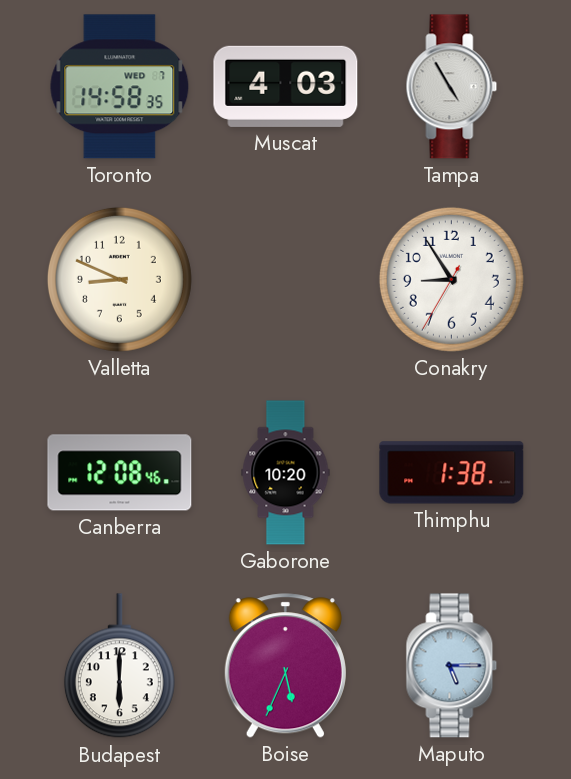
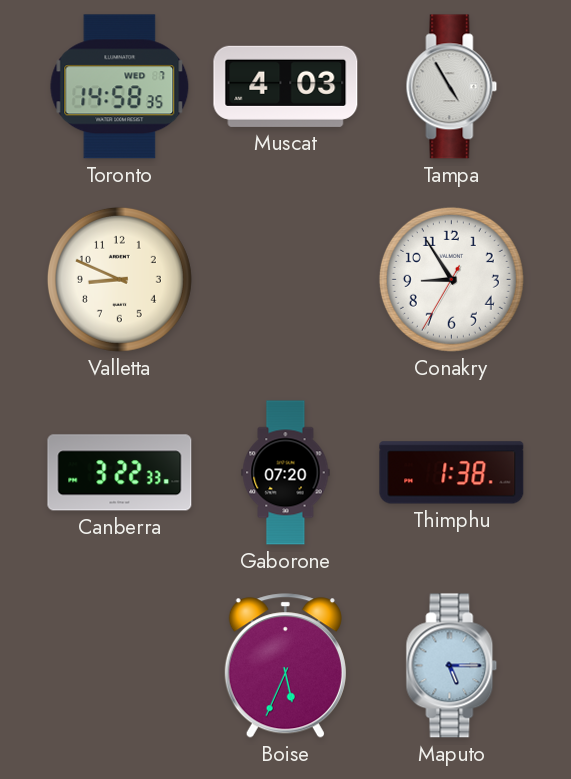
Canberra: 12:08 -> 3:22
Gaborone: 10:20 -> 07:20
Budapest: 6:00 -> none
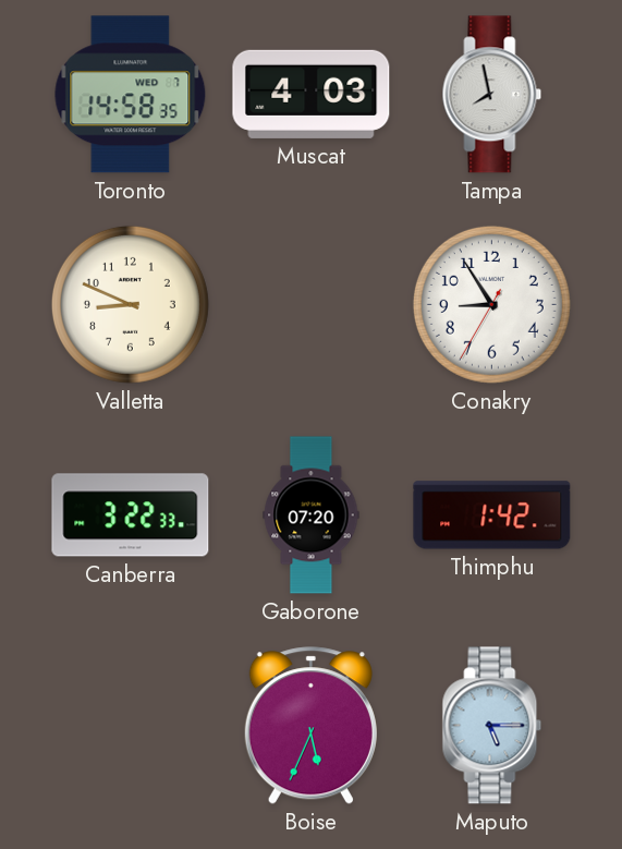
Tampa: 4:55 -> 7:58
Thimphu: 1:38 -> 1:42
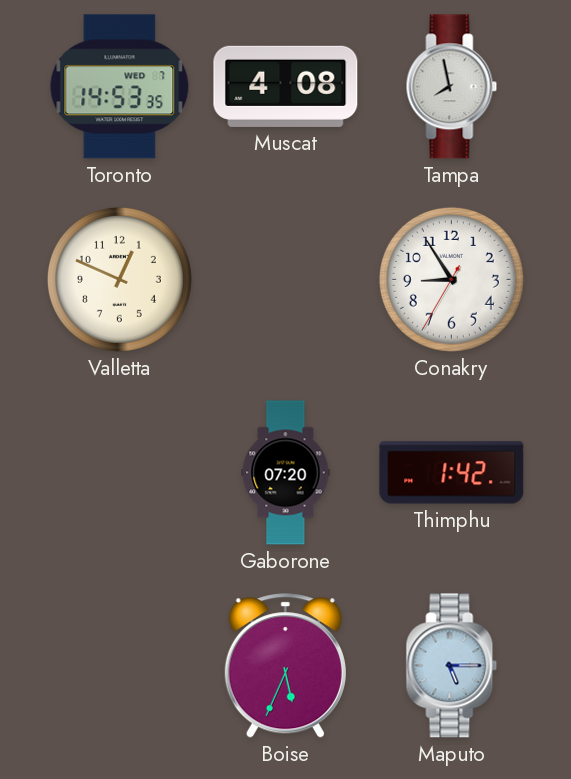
Toronto: 14:58 -> 14:53
Muscat: 4:03 -> 4:08
Valletta: 8:49 -> 12:49
Canberra: 3:22 -> none
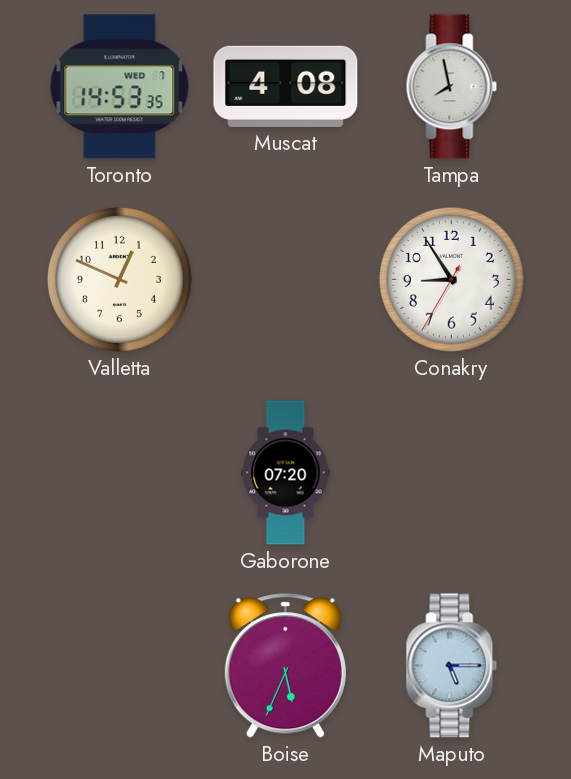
Thimphu: 1:42 -> none
